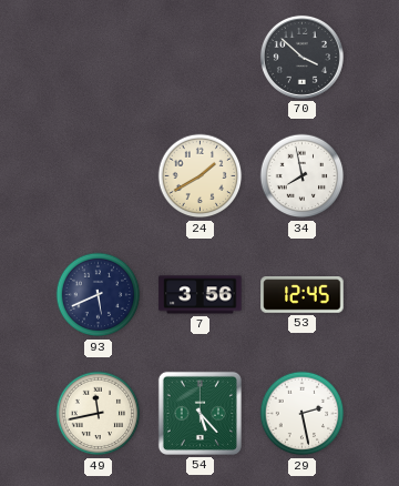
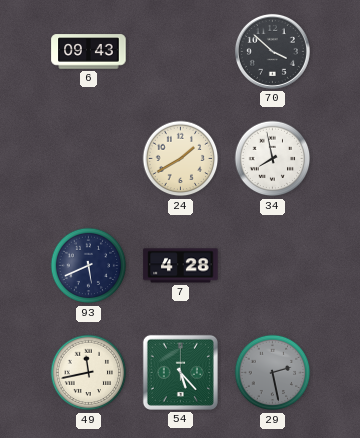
6: none -> 09:43
7: 3:56 -> 4:28
53: 12:45 -> none
29 dial: white -> grey
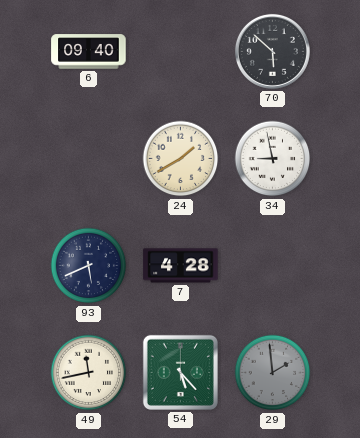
6: 09:43 -> 09:40
70: 3:52 -> 5:52
34: 7:58 -> 8:58
29: 2:28 -> 1:59
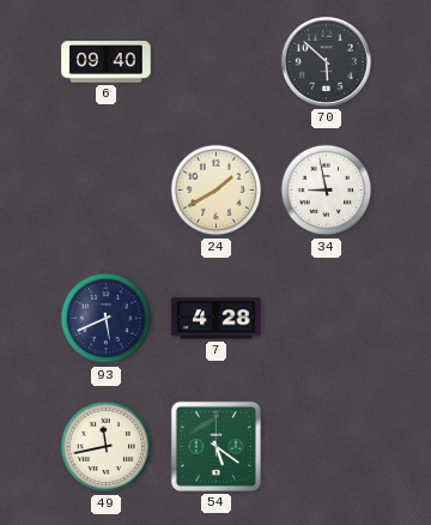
54: 5:23 -> 5:21
29: 1:59 -> none
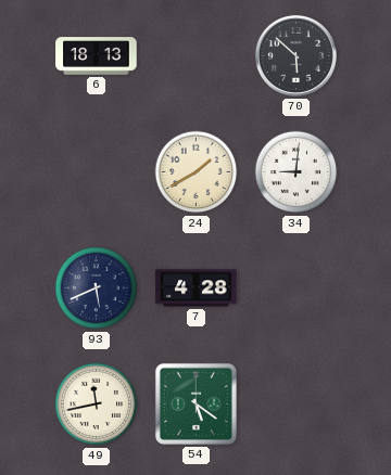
6: 09:40 -> 18:13
34: 8:58 -> 9:01
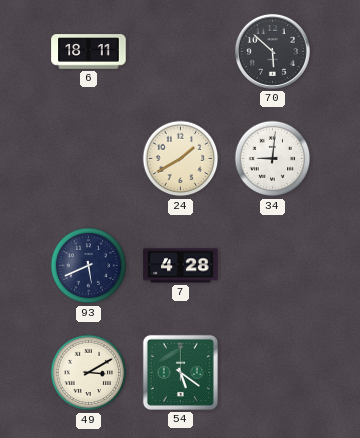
6: 18:13 -> 18:11
49: 11:43 -> 3:10
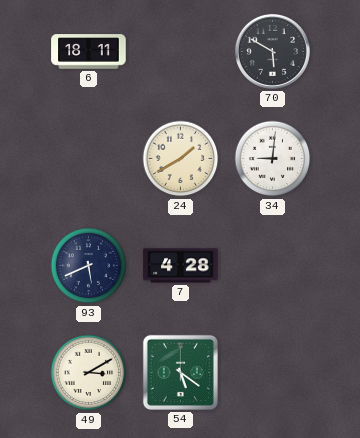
70: 5:52 -> 5:50
